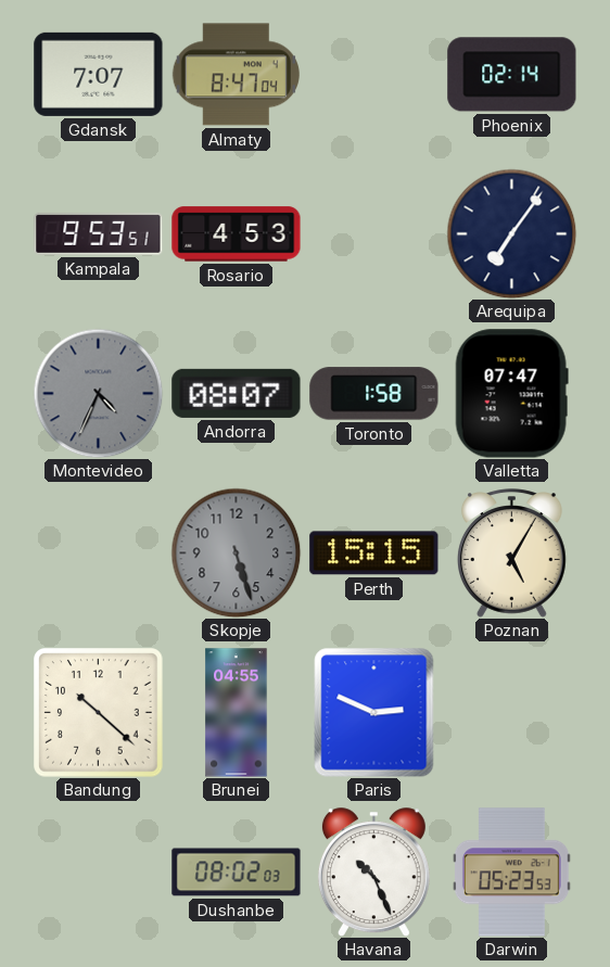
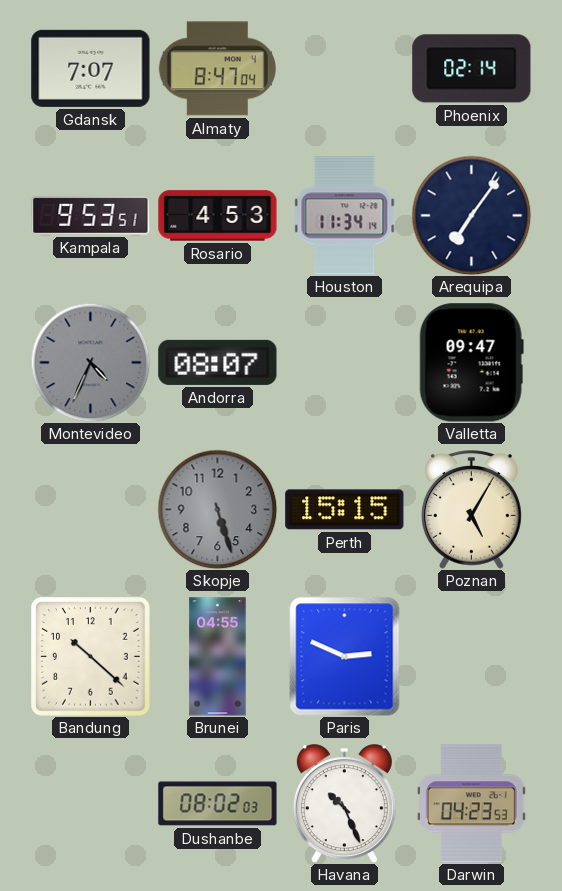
Houston: none -> 11:34
Toronto: 1:58 -> none
Valletta: 07:47 -> 09:47
Darwin: 05:23 -> 04:23
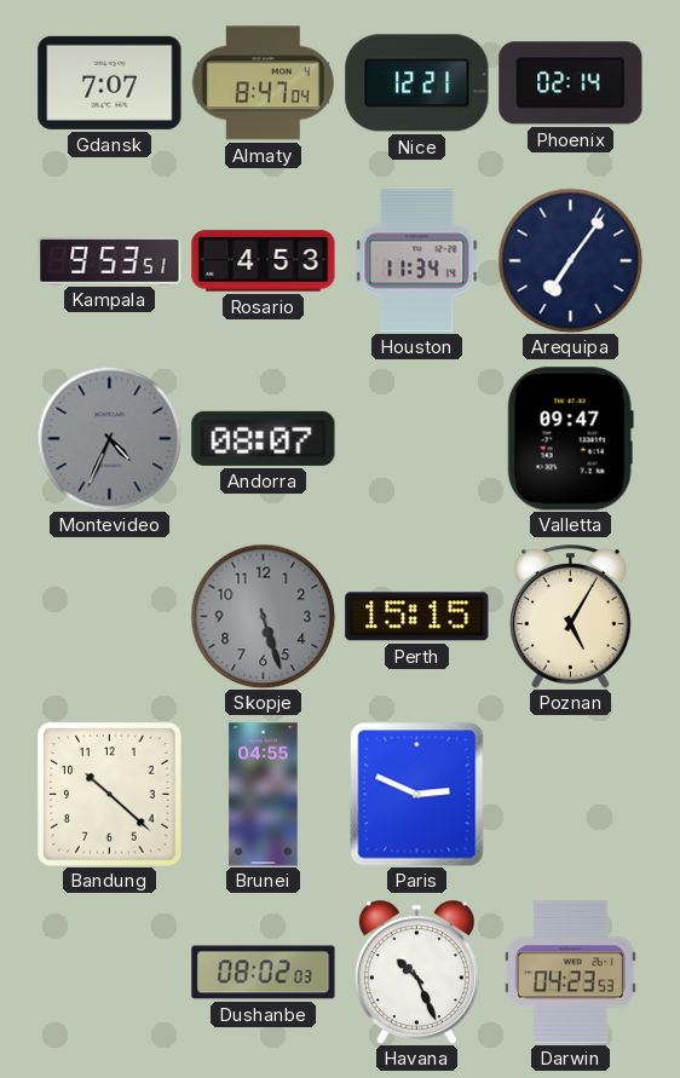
Nice: none -> 12:21
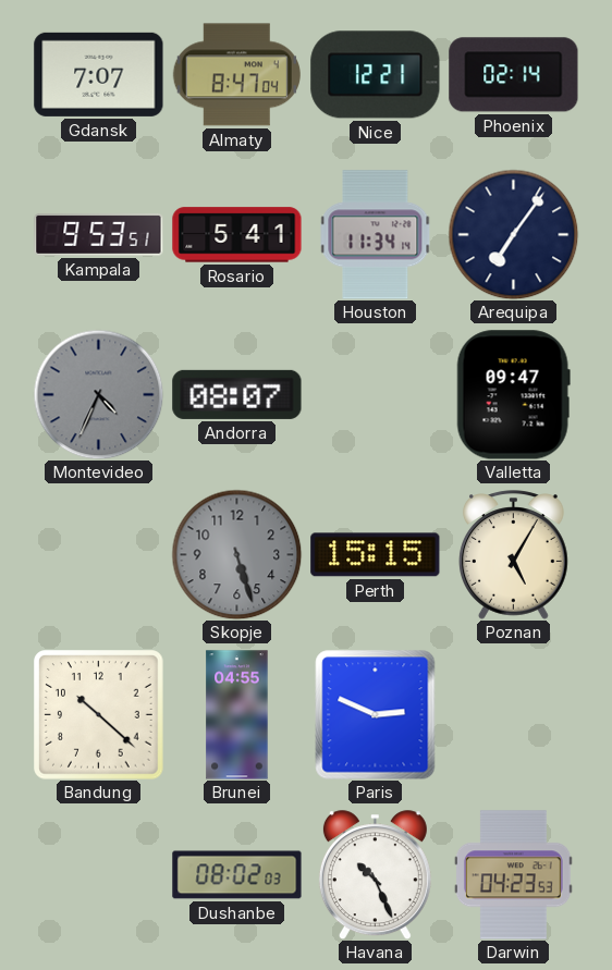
Rosario: 4:53 -> 5:41
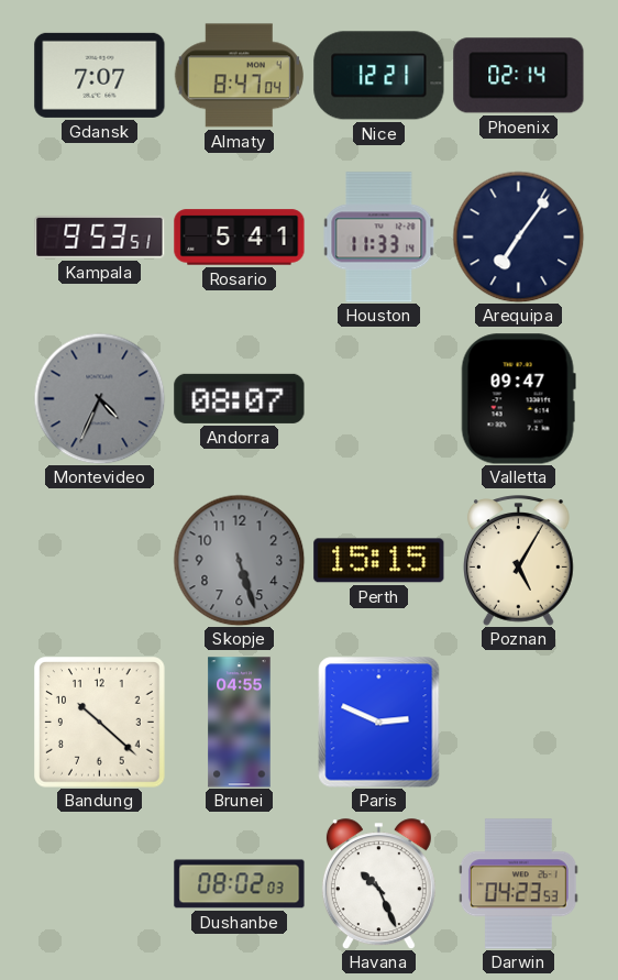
Houston: 11:34 -> 11:33
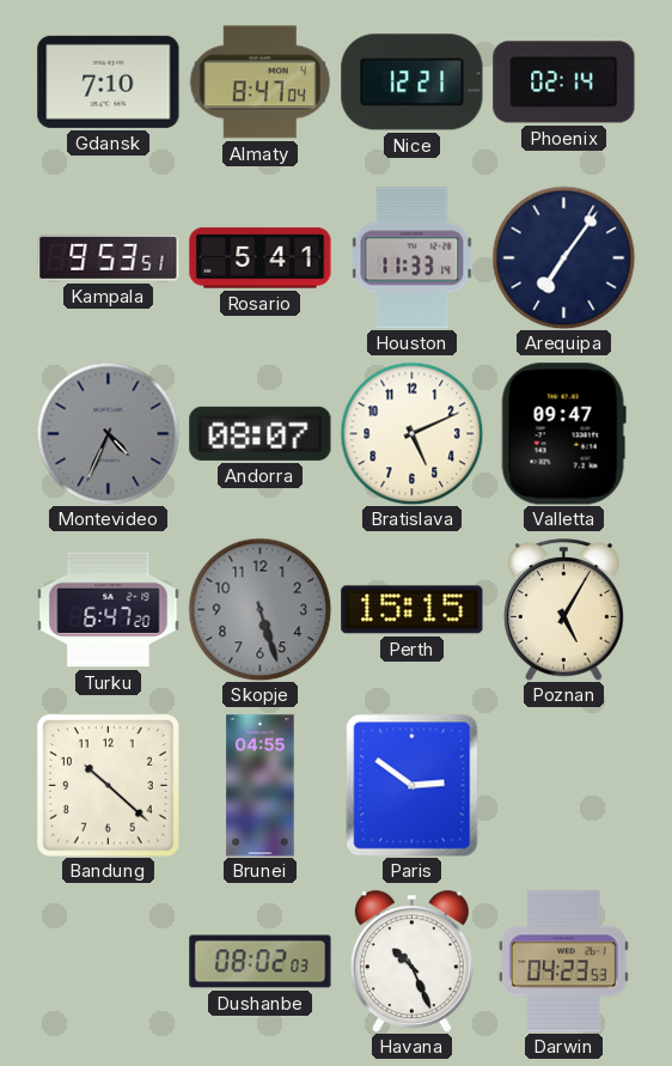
Gdansk: 7:07 -> 7:10
Bratislava: none -> 5:11
Turku: none -> 6:47
Paris: 2:49 -> 2:51
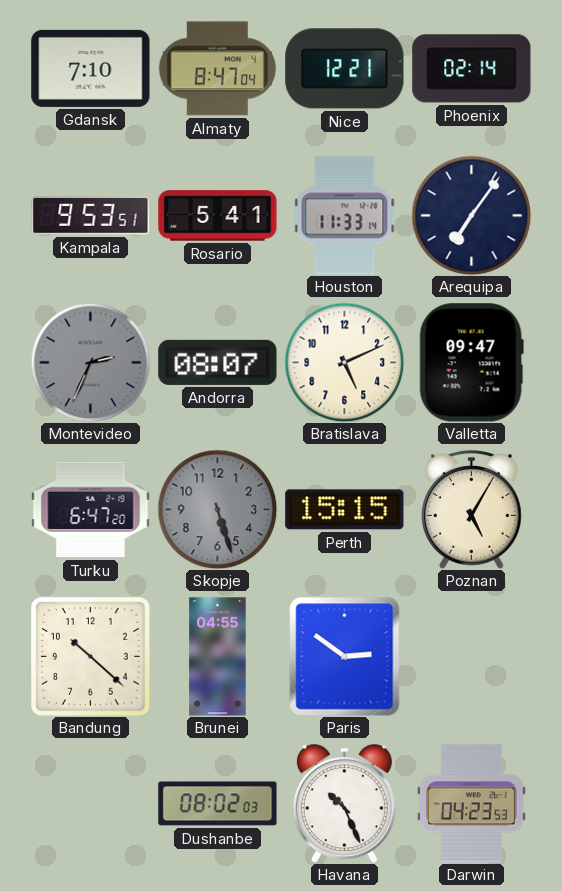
Montevideo: 4:34 -> 2:34
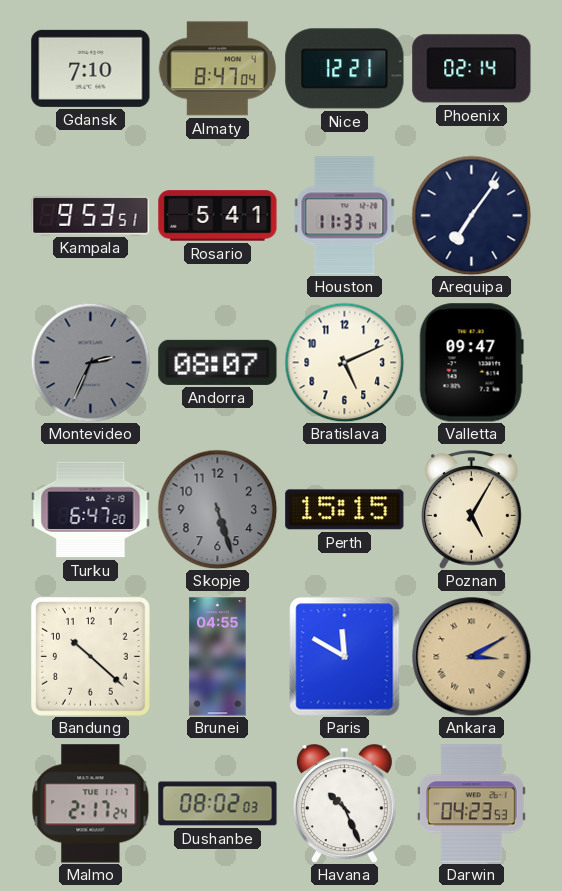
Paris: 2:51 -> 11:50
Ankara: none -> 3:10
Malmo: none -> 2:17
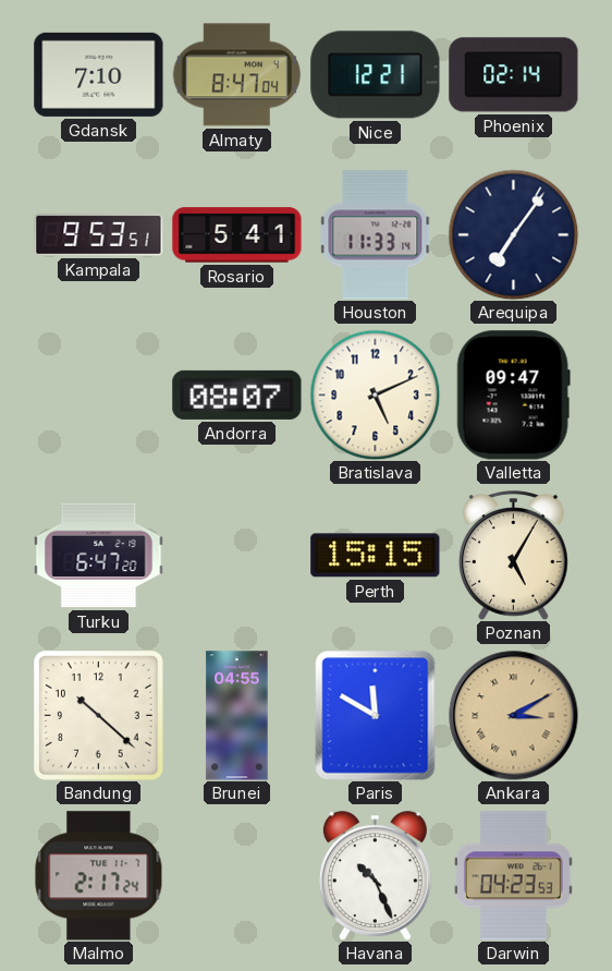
Montevideo: 2:34 -> none
Skopje: 5:27 -> none
Dushanbe: 08:02 -> none
